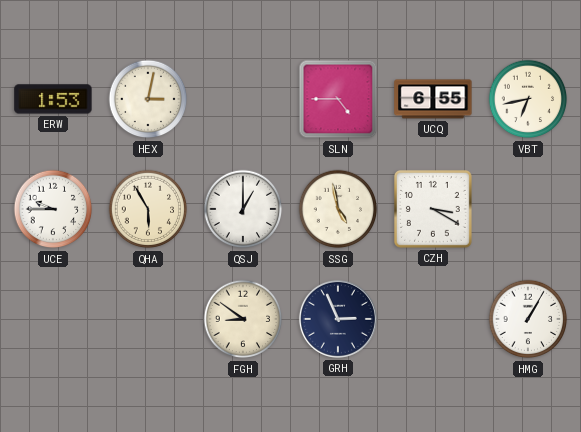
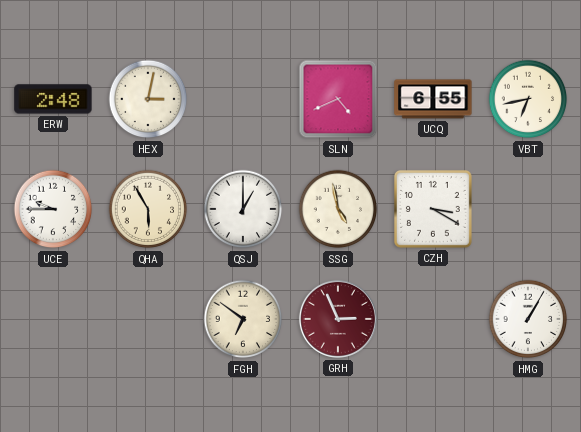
ERW: 1:53 -> 2:48
SLN: 4:45 -> 4:41
FGH: 8:51 -> 6:51
GRH dial: navy -> burgundy
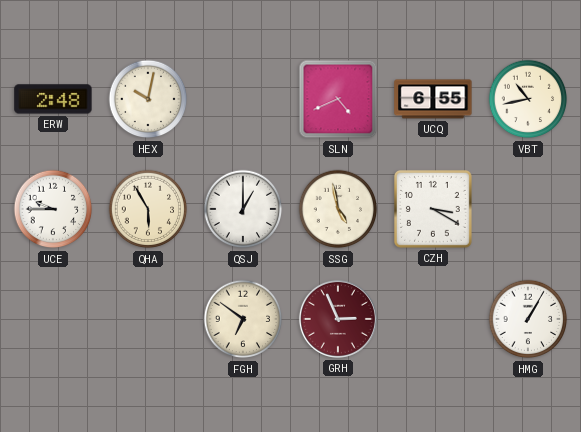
HEX: 3:02 -> 10:02
VBT: 6:43 -> 10:43
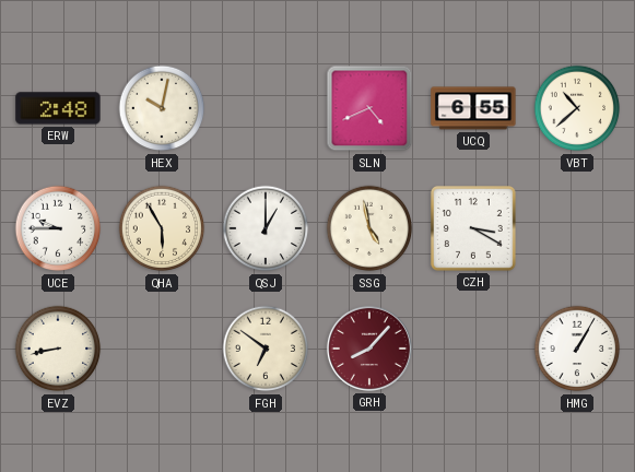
VBT: 10:43 -> 10:38
EVZ: none -> 8:43
GRH: 2:56 -> 8:07
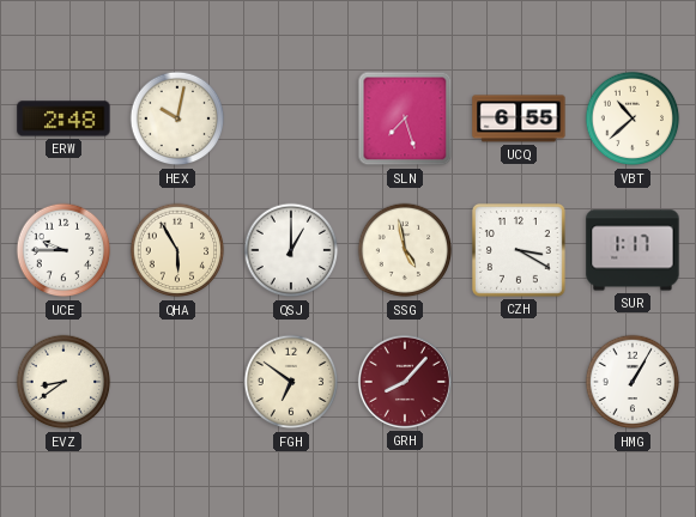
SLN: 4:41 -> 7:27
SUR: none -> 1:17
EVZ: 8:43 -> 8:39
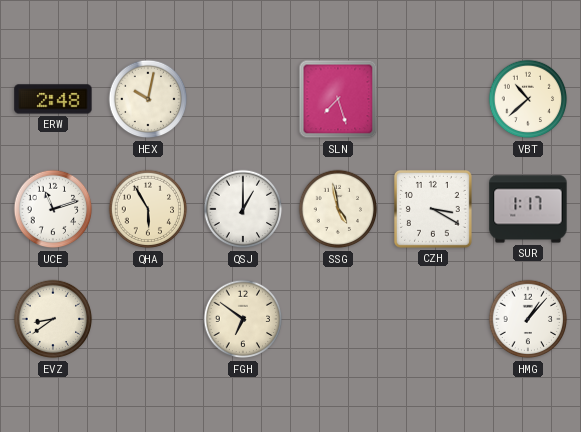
UCQ: 6:55 -> none
UCE: 9:45 -> 11:12
GRH: 8:07 -> none
HMG: 1:05 -> 1:07
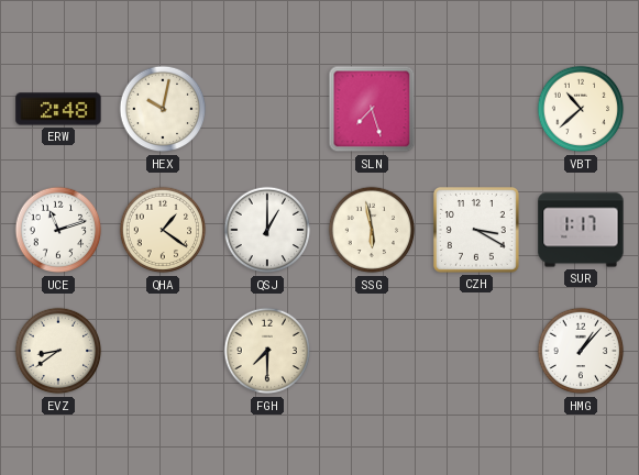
QHA: 5:55 -> 1:21
SSG: 4:58 -> 5:58
FGH: 6:51 -> 7:30
